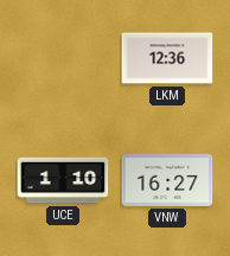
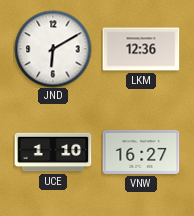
JND: none -> 6:10
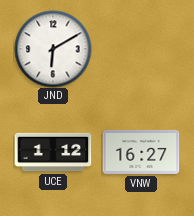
LKM: 12:36 -> none
UCE: 1:10 -> 1:12
